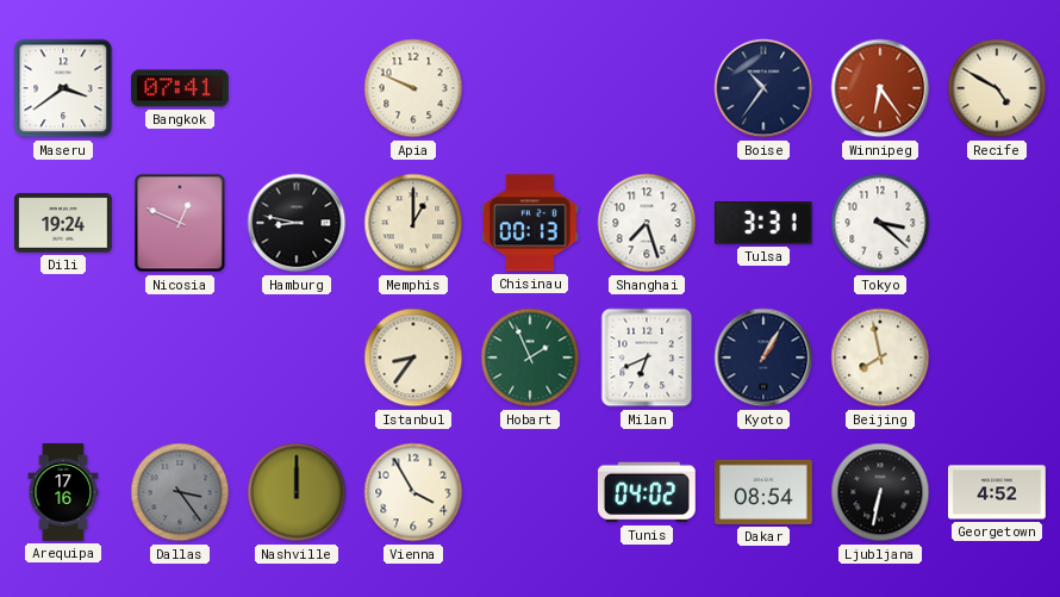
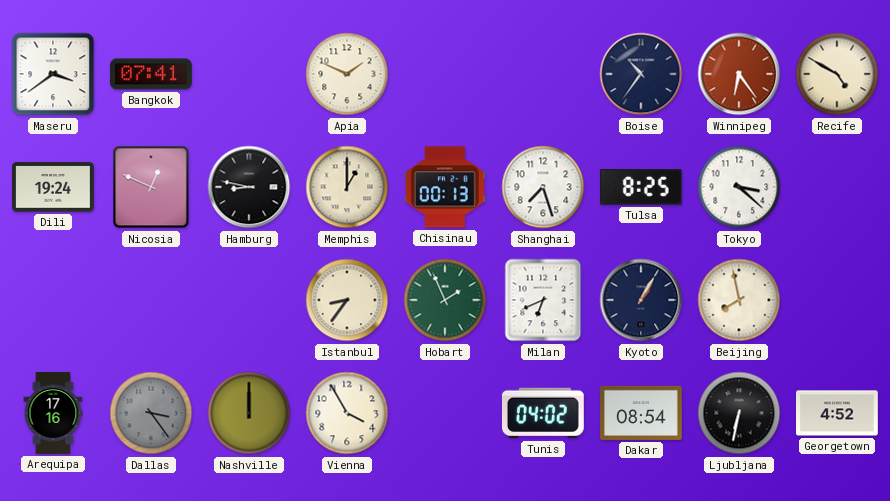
Apia: 9:49 -> 1:49
Tulsa: 3:31 -> 8:25
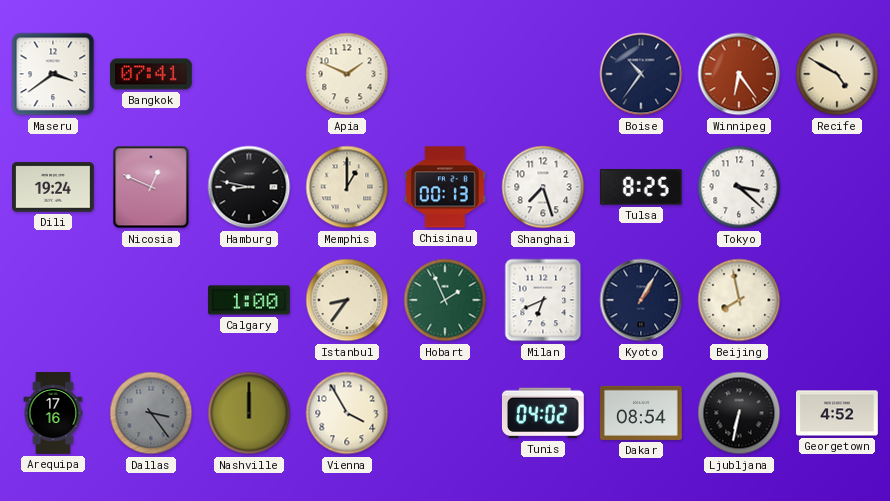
Calgary: none -> 1:00
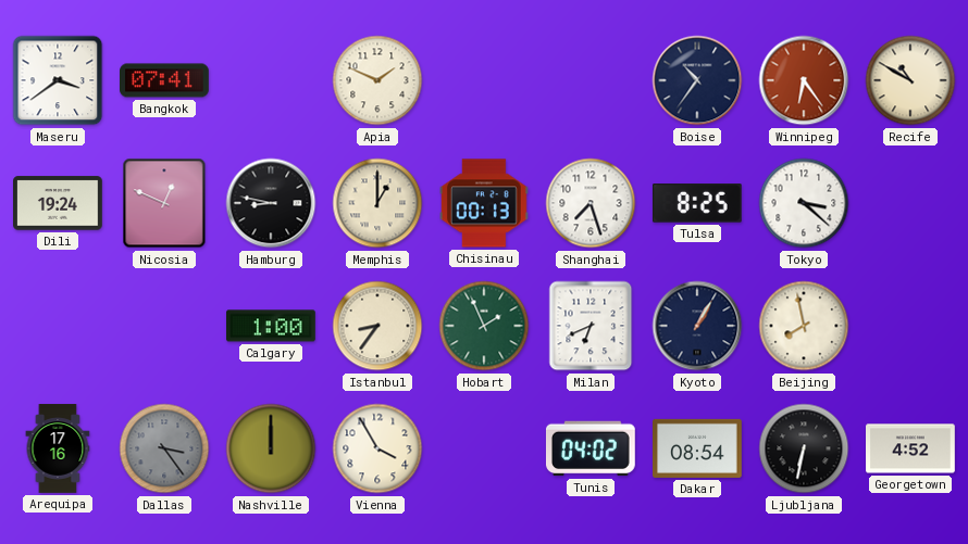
Recife: 4:50 -> 10:50
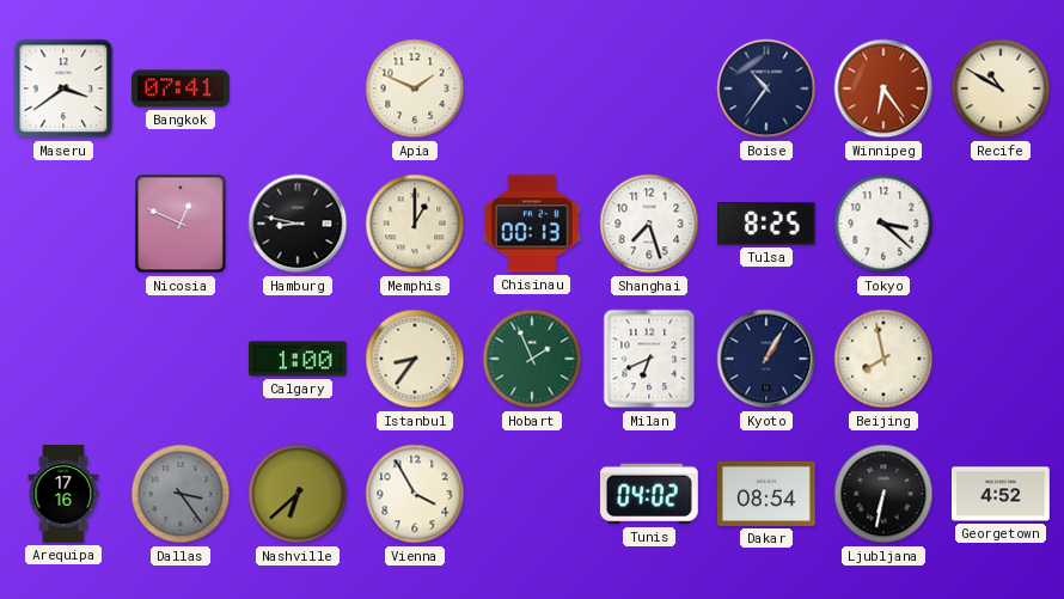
Dili: 19:24 -> none
Nashville: 12:00 -> 6:38
